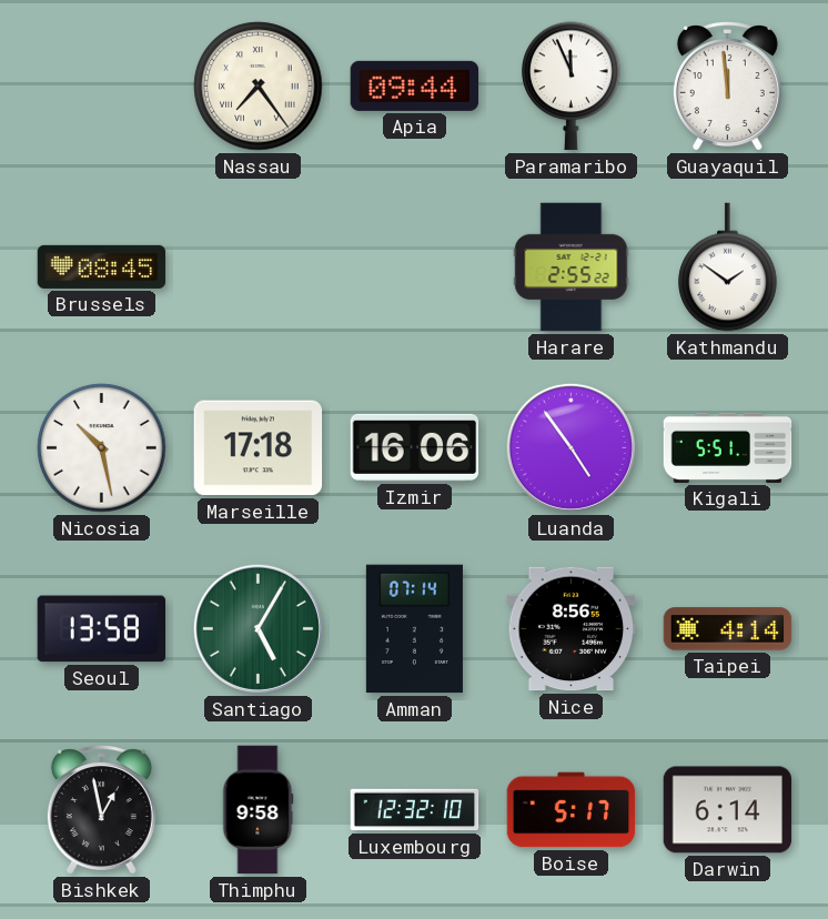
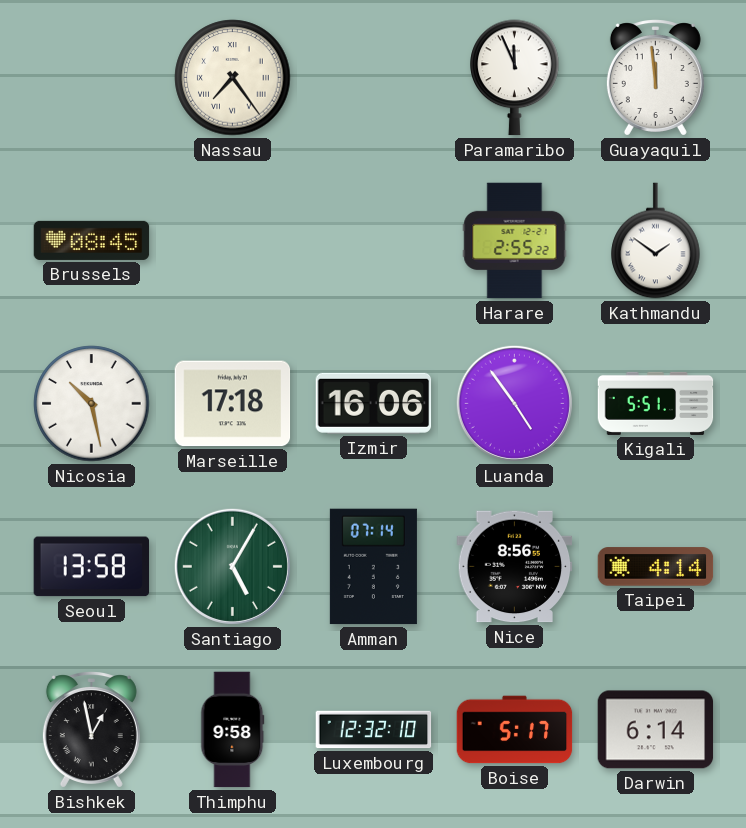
Apia: 09:44 -> none
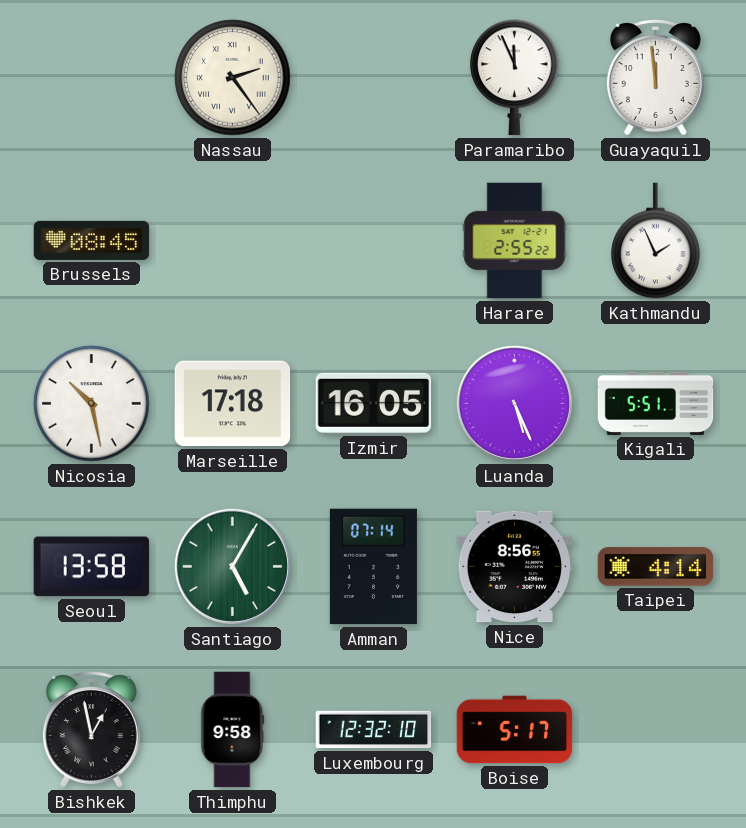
Nassau: 7:24 -> 2:24
Kathmandu: 1:51 -> 1:56
Izmir: 16:06 -> 16:05
Luanda: 4:54 -> 5:26
Darwin: 6:14 -> none
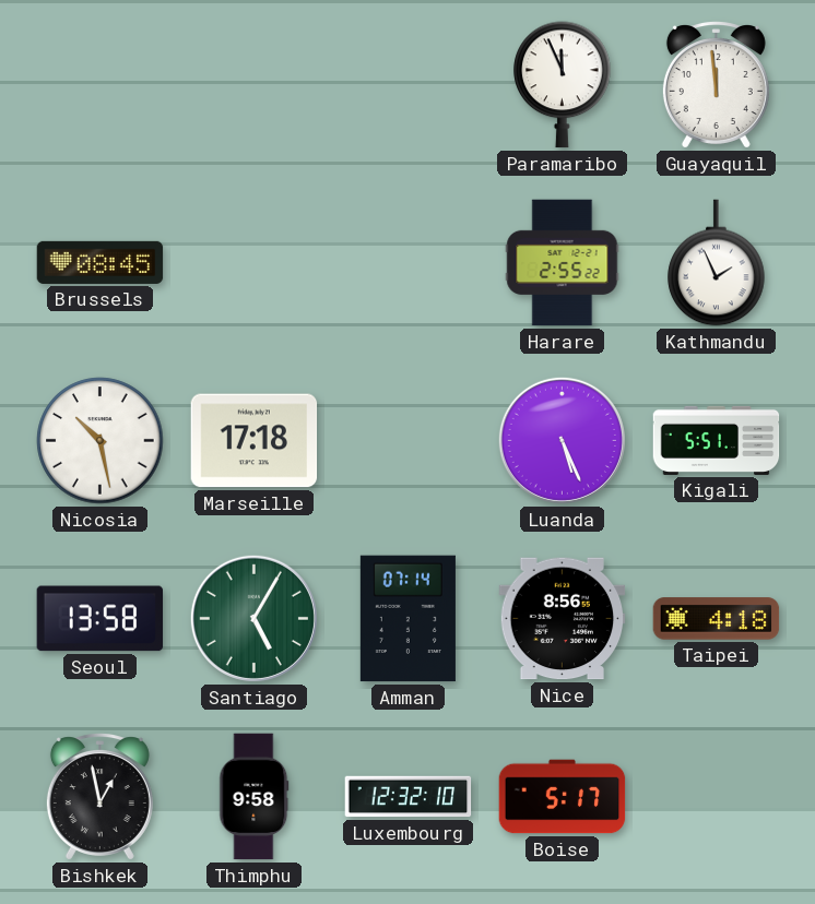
Nassau: 2:24 -> none
Izmir: 16:05 -> none
Taipei: 4:14 -> 4:18
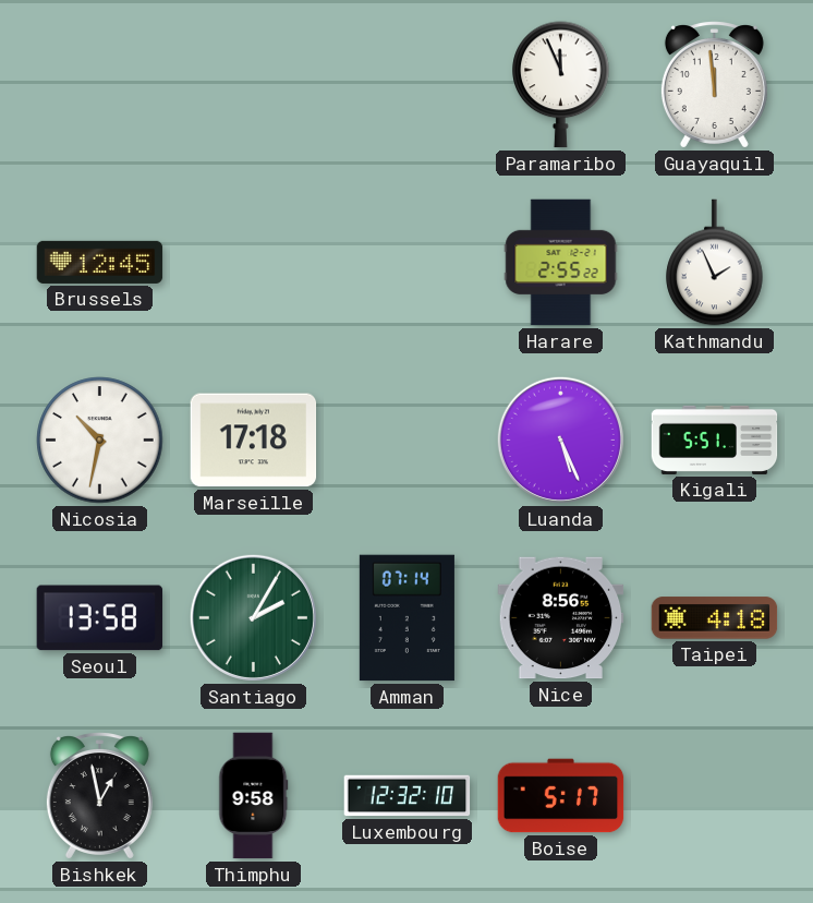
Brussels: 08:45 -> 12:45
Nicosia: 10:28 -> 10:32
Santiago: 5:05 -> 2:05
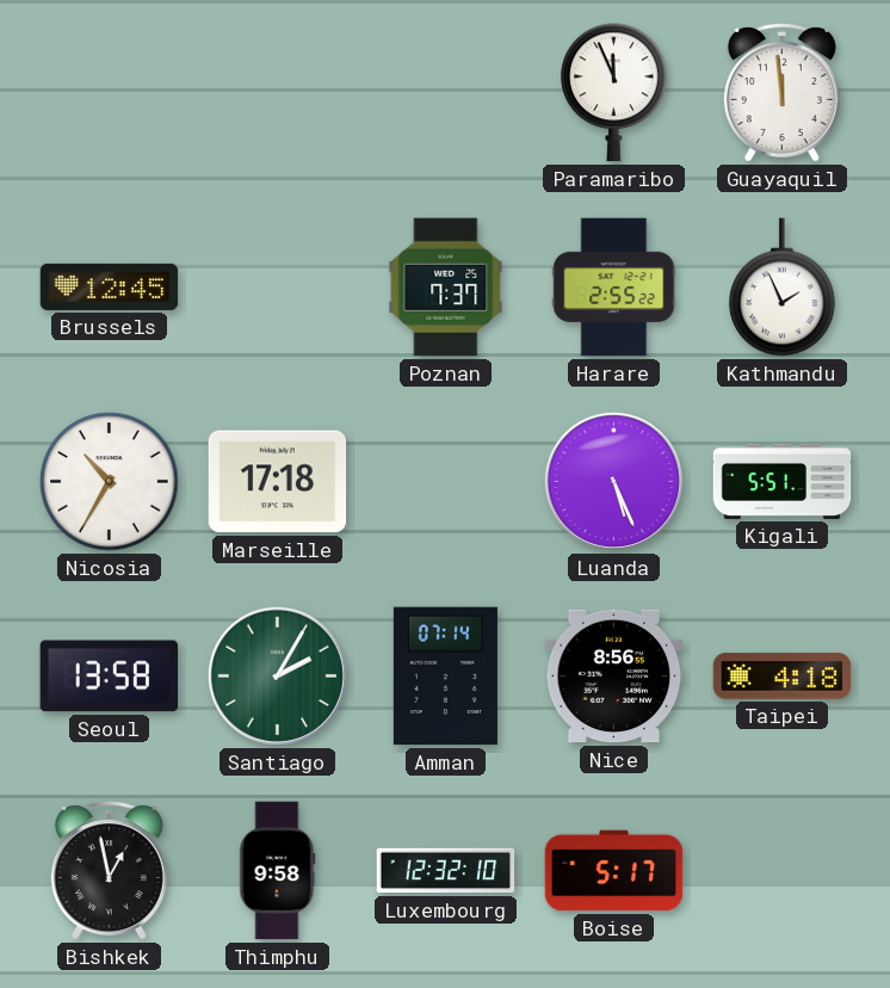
Poznan: none -> 7:37
Nicosia: 10:32 -> 10:35
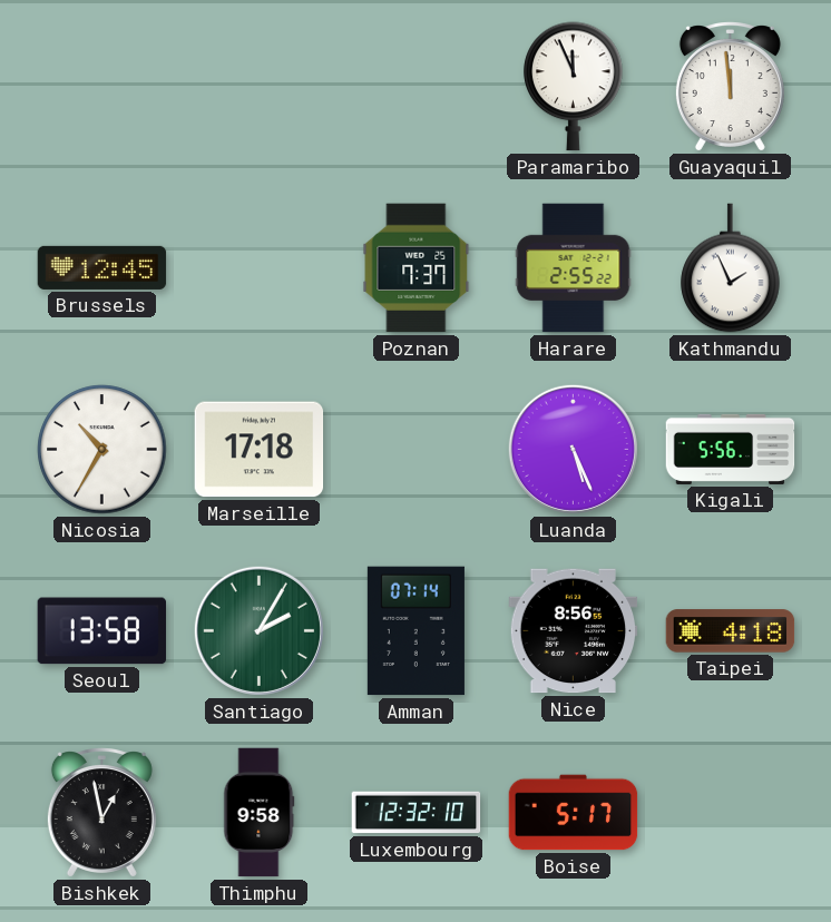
Kigali: 5:51 -> 5:56
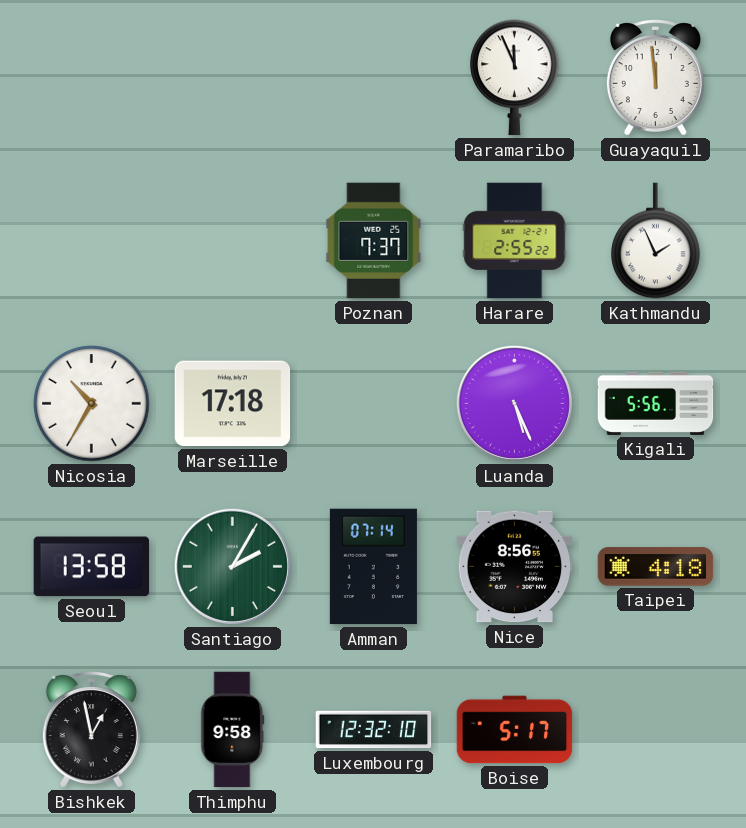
Brussels: 12:45 -> none
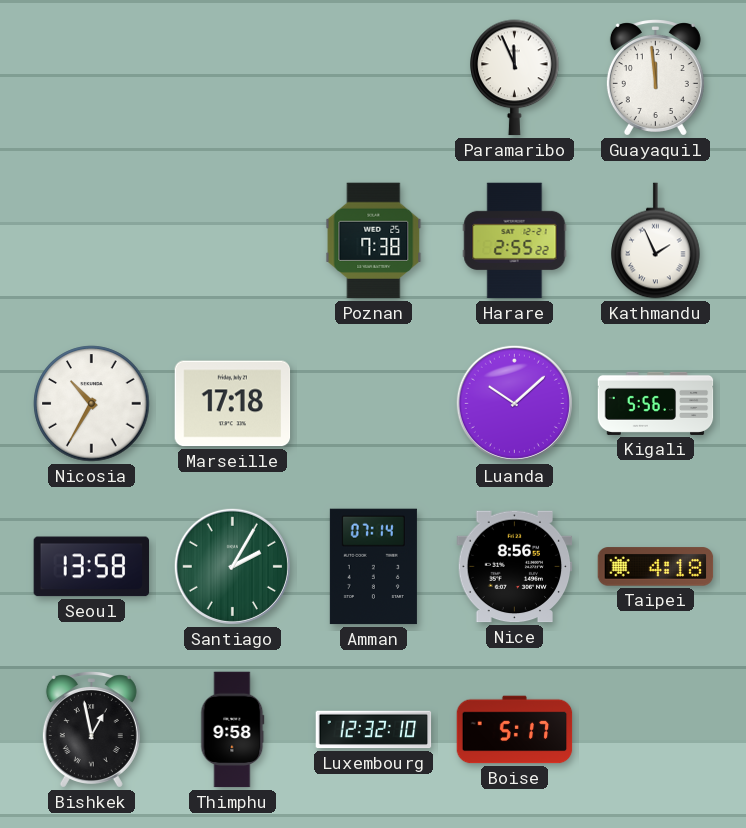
Poznan: 7:37 -> 7:38
Luanda: 5:26 -> 10:08
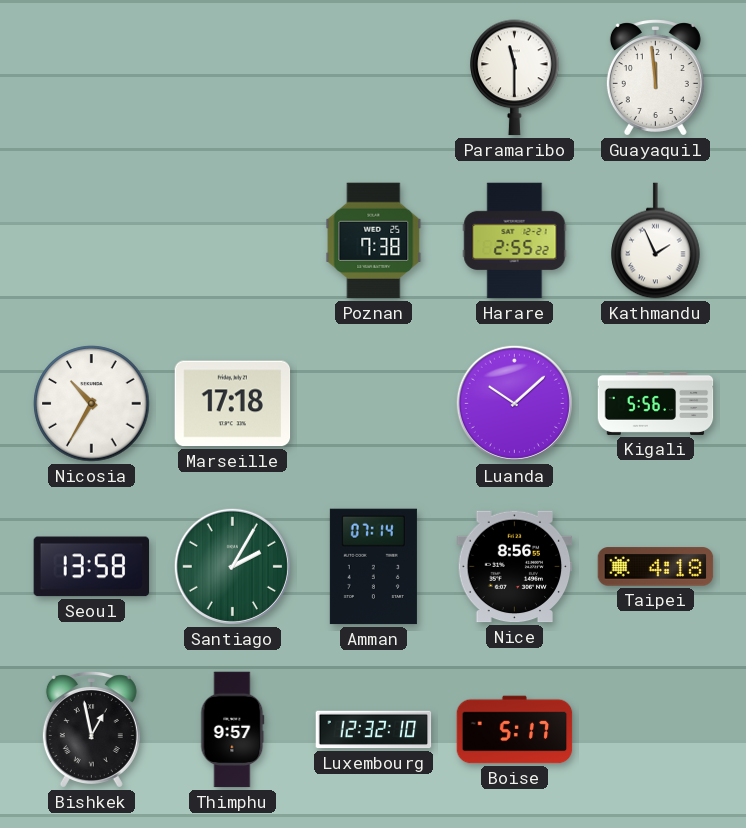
Paramaribo: 11:56 -> 11:30
Thimphu: 9:58 -> 9:57
